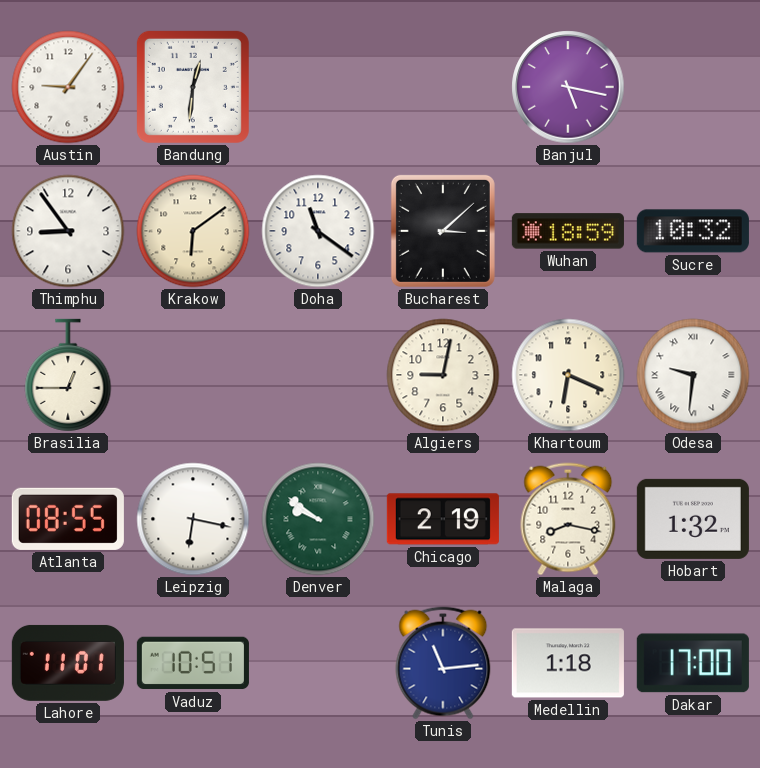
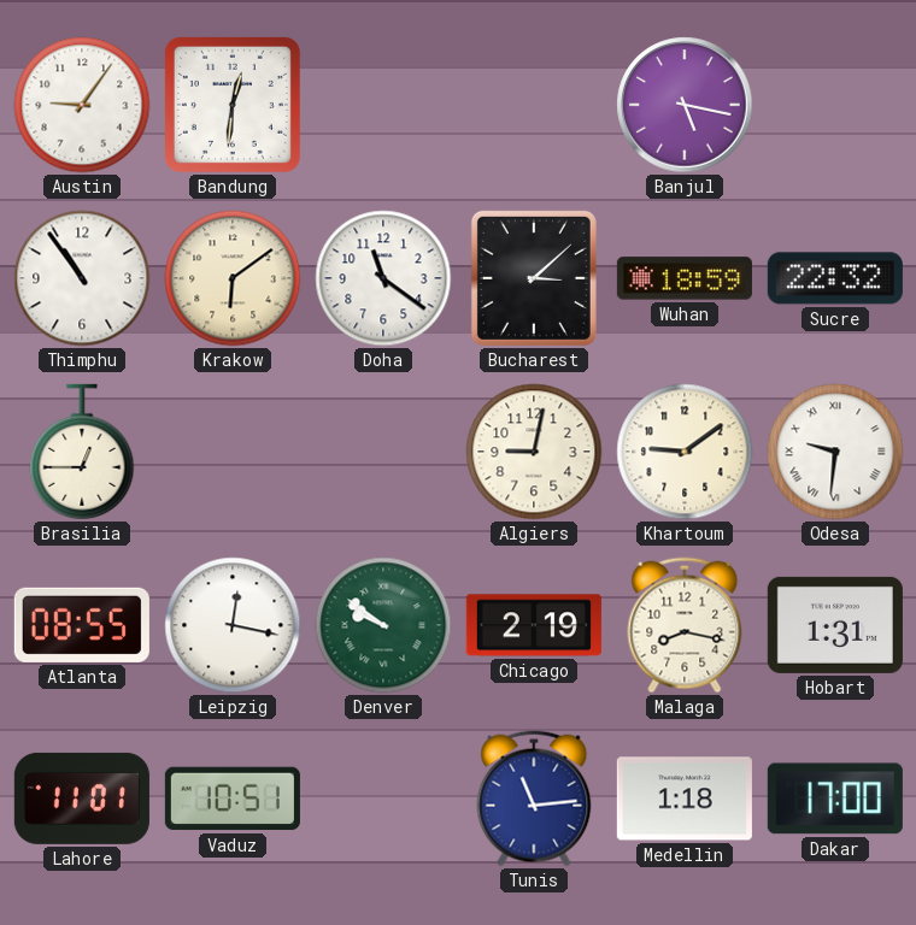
Thimphu: 8:54 -> 10:54
Sucre: 10:32 -> 22:32
Khartoum: 6:19 -> 9:09
Leipzig: 6:17 -> 12:17
Hobart: 1:32 -> 1:31
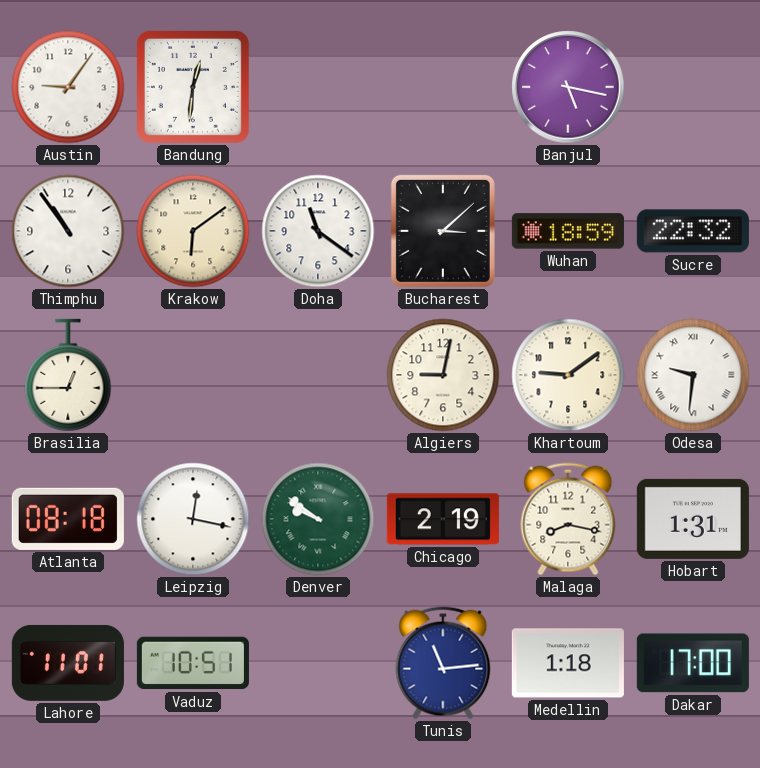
Atlanta: 08:55 -> 08:18
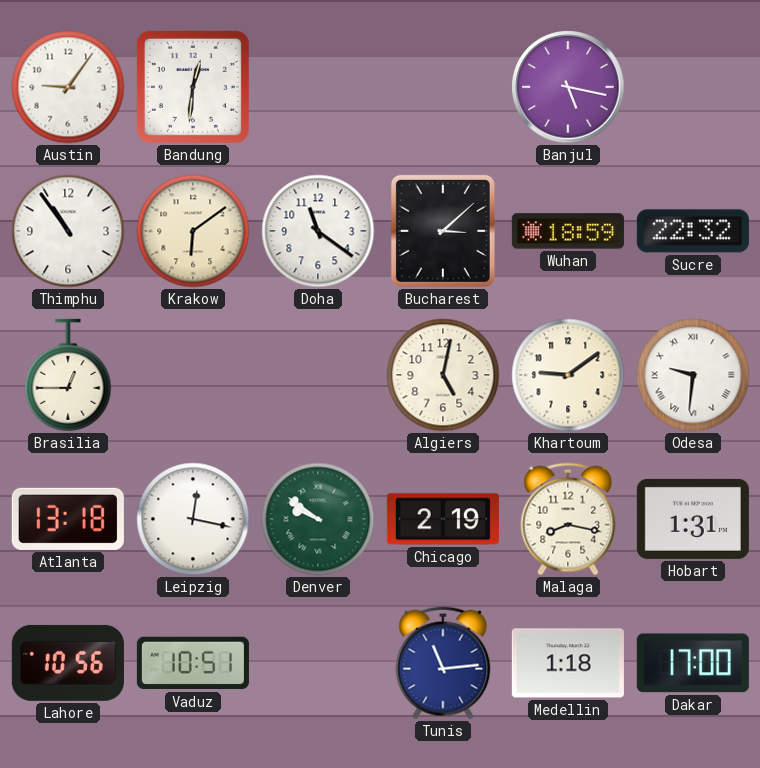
Algiers: 9:02 -> 5:02
Atlanta: 08:18 -> 13:18
Lahore: 11:01 -> 10:56
